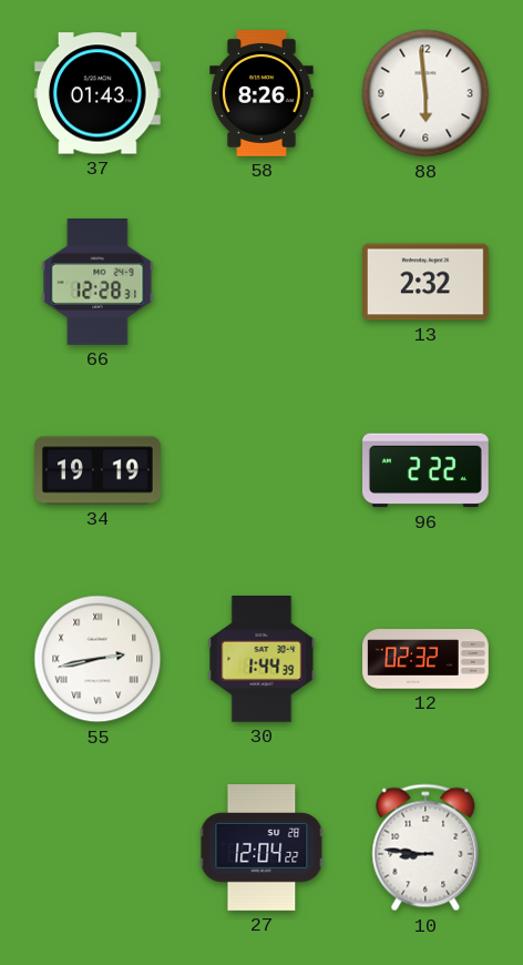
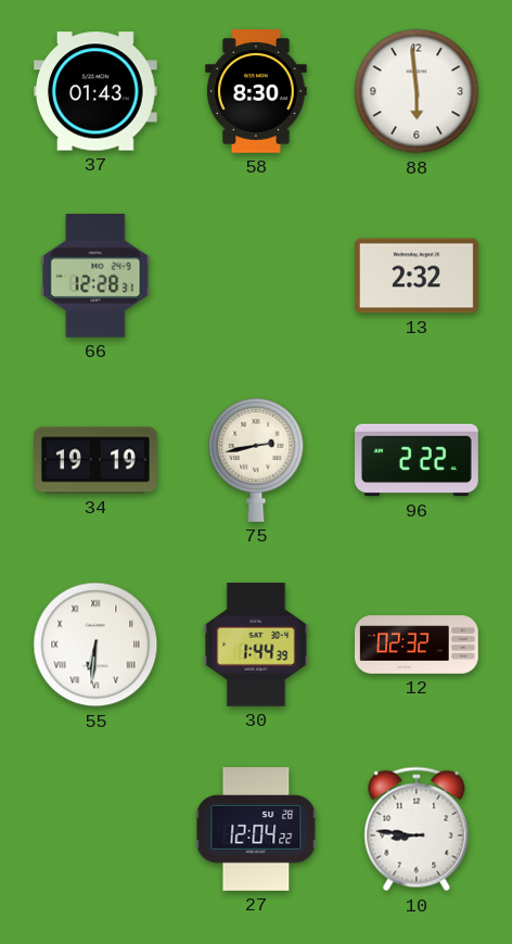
58: 8:26 -> 8:30
75: none -> 2:43
55: 2:43 -> 6:31
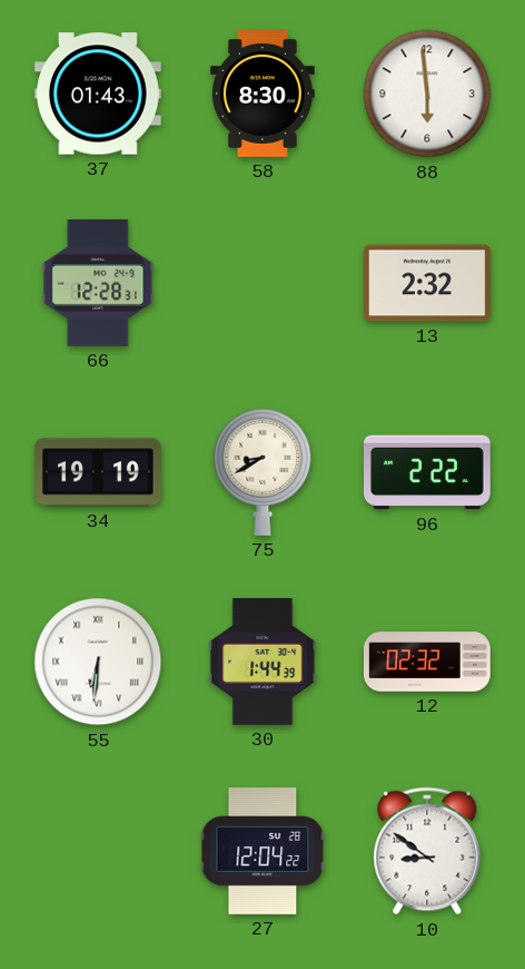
75: 2:43 -> 8:40
10: 8:46 -> 8:51
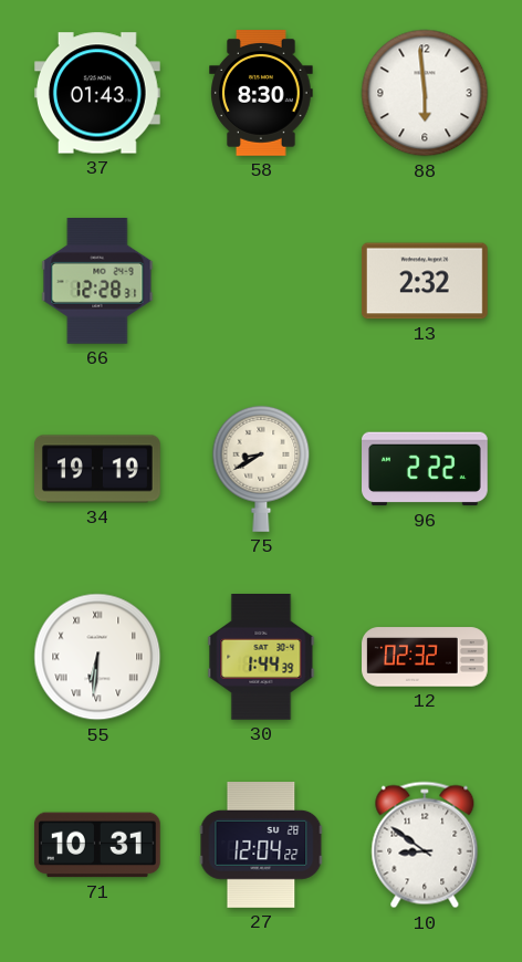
71: none -> 10:31
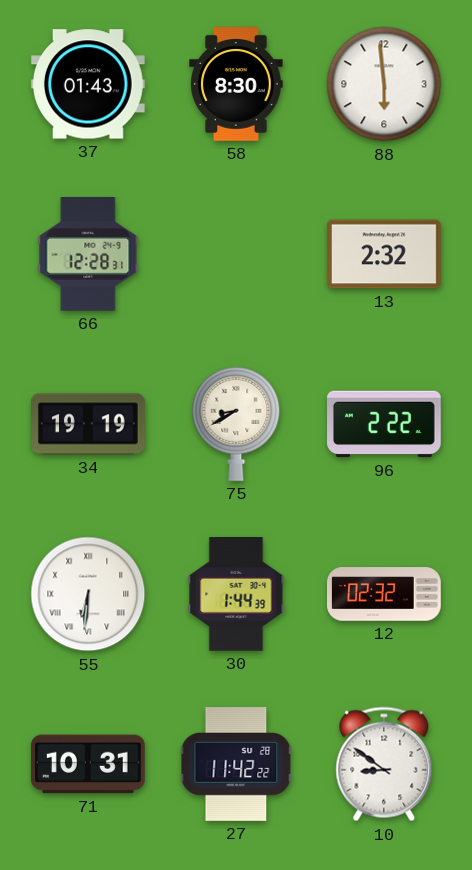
27: 12:04 -> 11:42
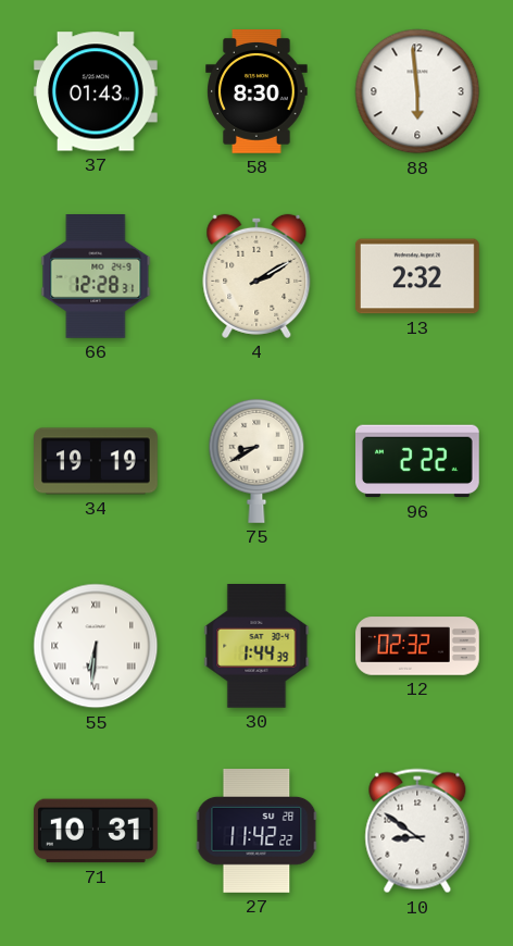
4: none -> 2:10
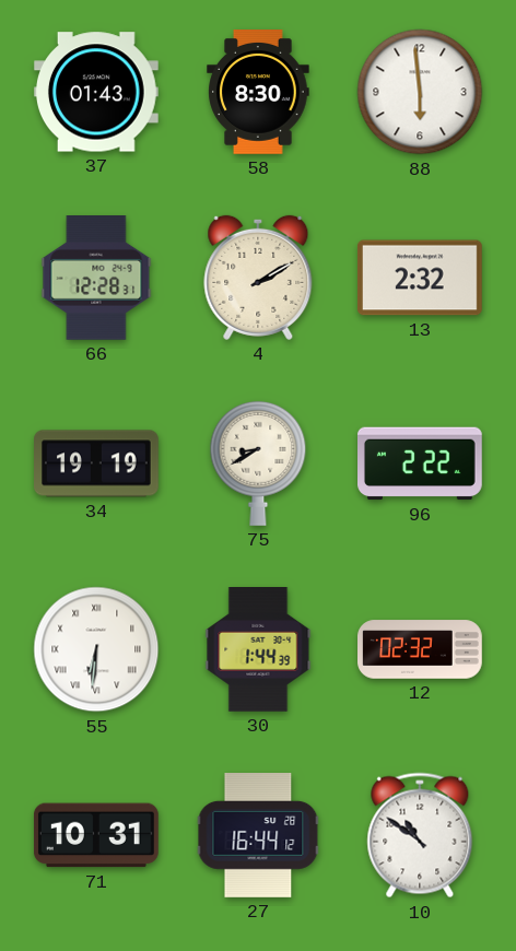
27: 11:42 -> 16:44
10: 8:51 -> 10:51
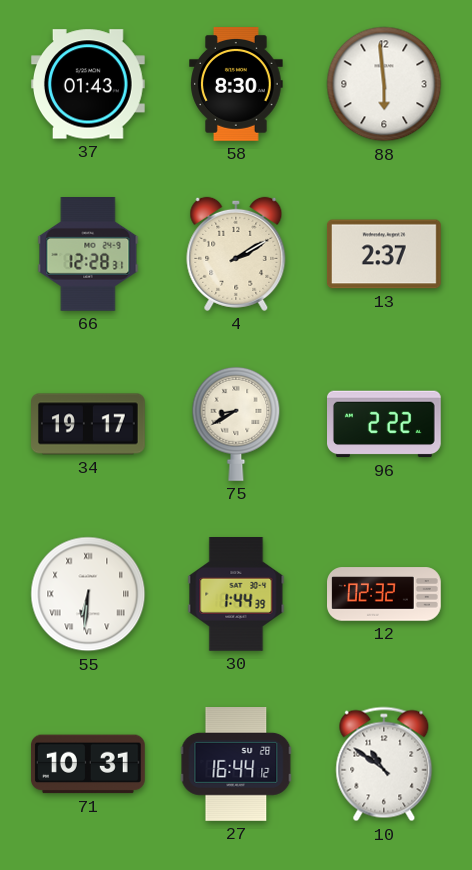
13: 2:32 -> 2:37
34: 19:19 -> 19:17
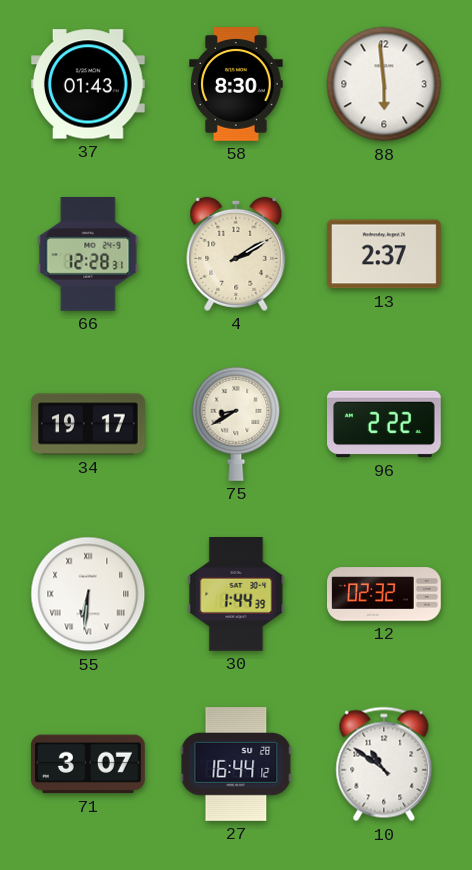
71: 10:31 -> 3:07
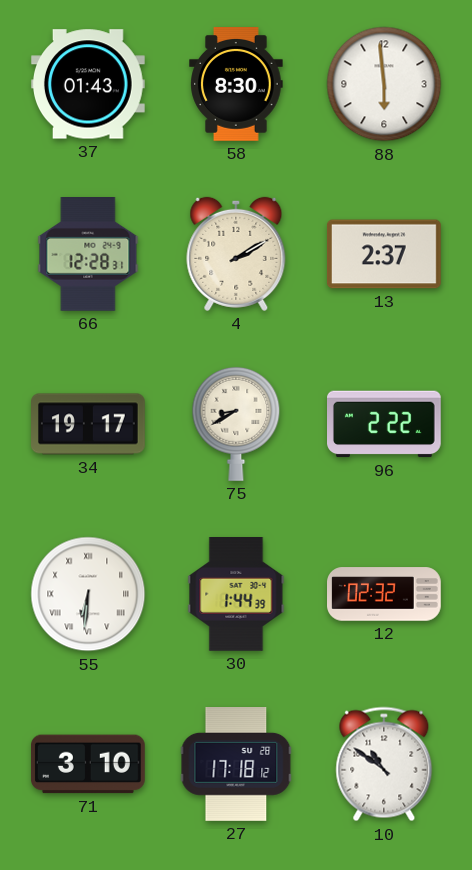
71: 3:07 -> 3:10
27: 16:44 -> 17:18
